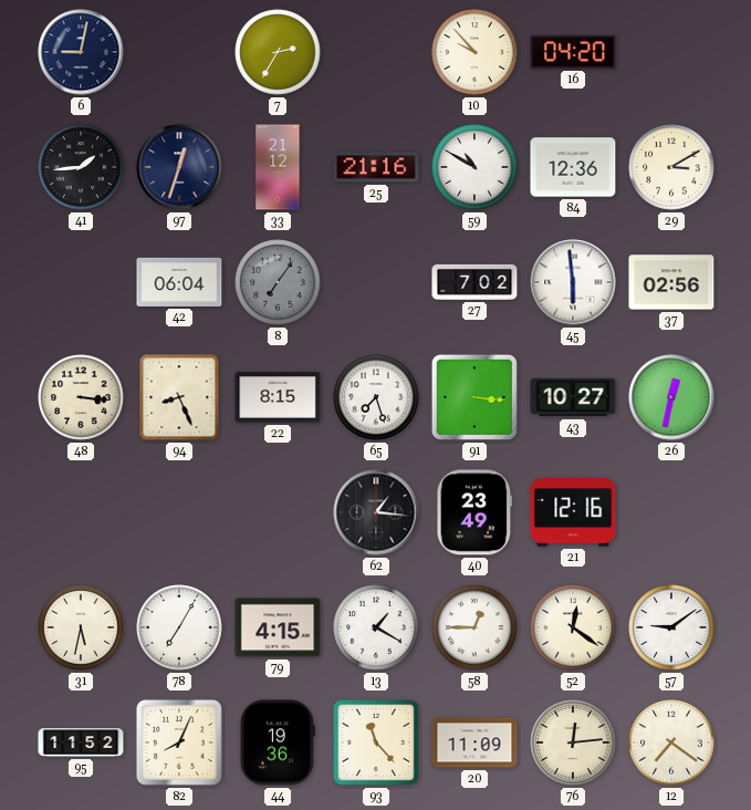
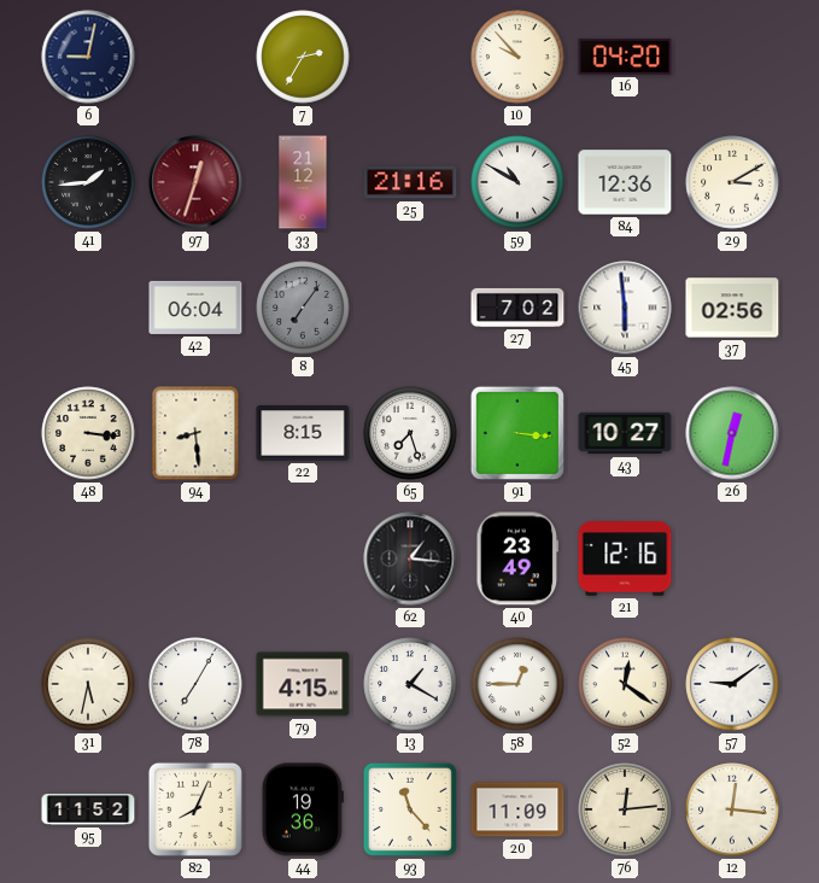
97 dial: navy -> burgundy
94: 8:26 -> 8:29
12: 7:21 -> 12:16
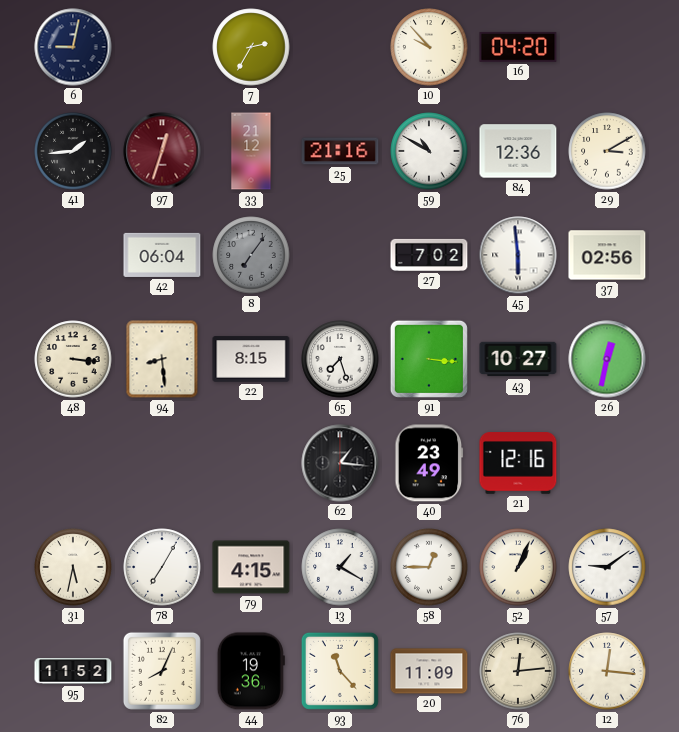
52: 12:21 -> 1:04
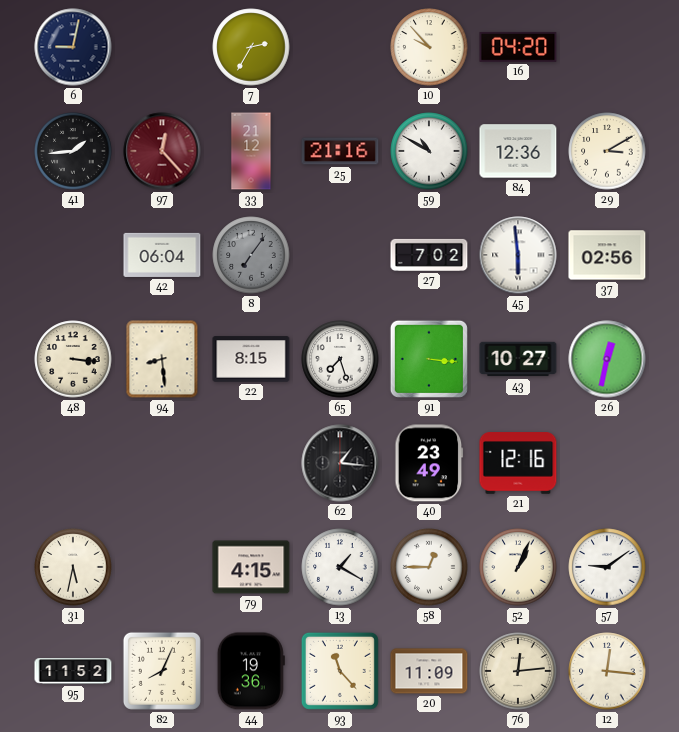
97: 12:33 -> 12:23
78: 7:05 -> none
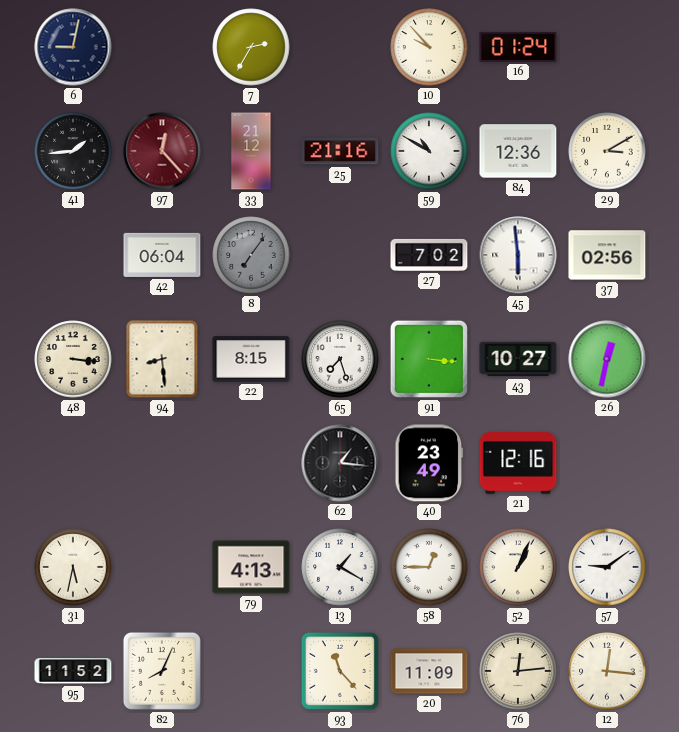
16: 04:20 -> 01:24
79: 4:15 -> 4:13
44: 19:36 -> none
